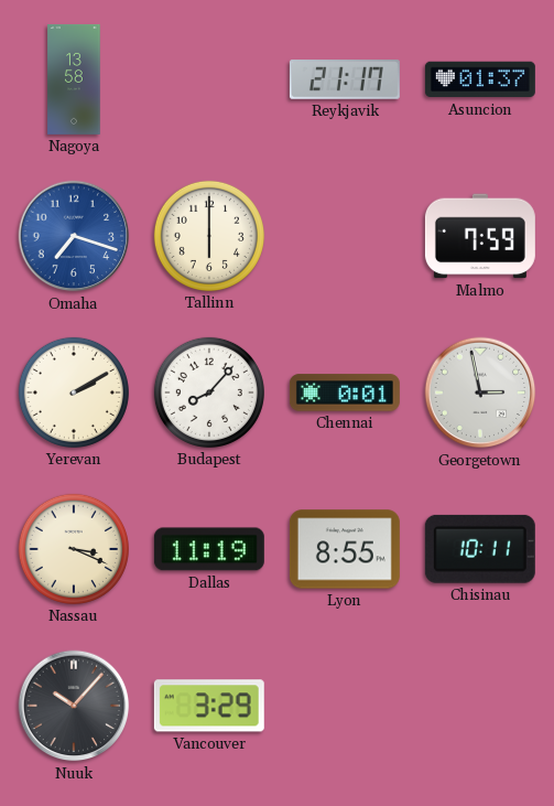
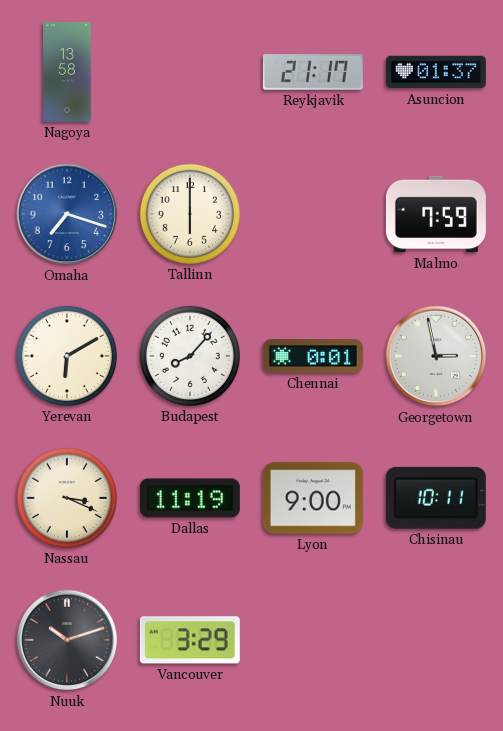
Yerevan: 2:10 -> 6:10
Lyon: 8:55 -> 9:00
Nuuk: 10:07 -> 10:12
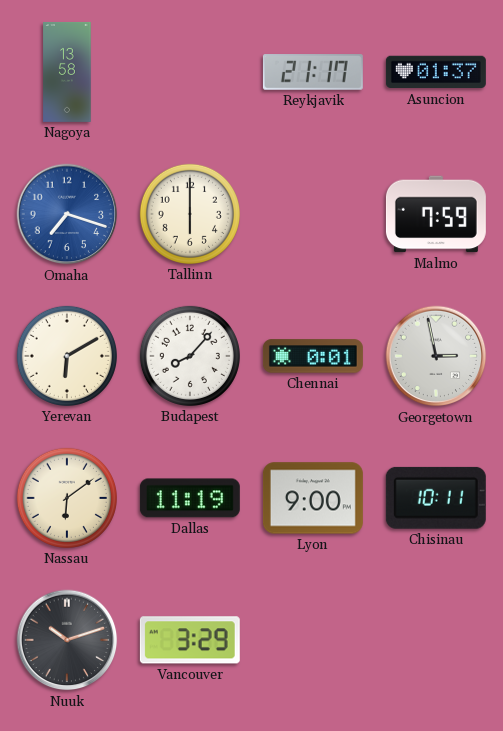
Nassau: 3:19 -> 6:09
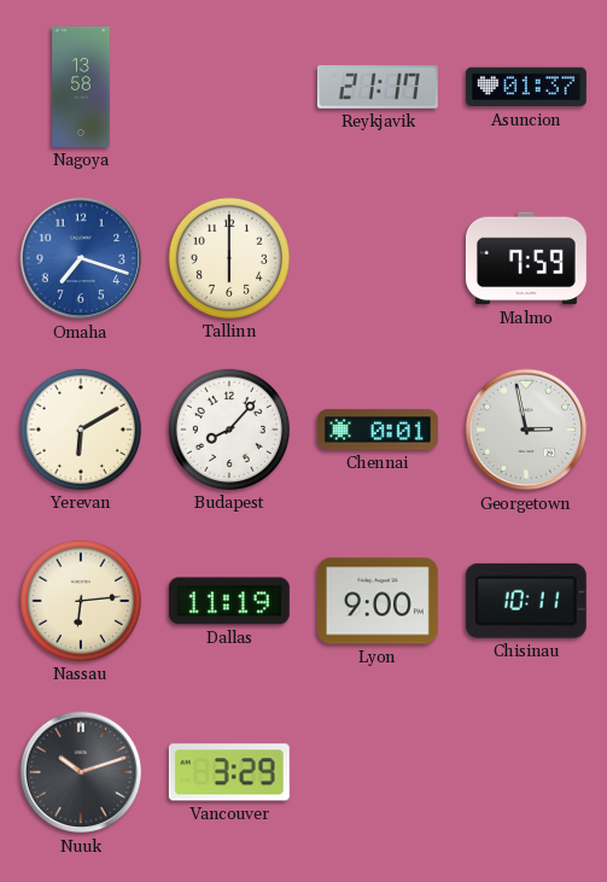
Nassau: 6:09 -> 6:14
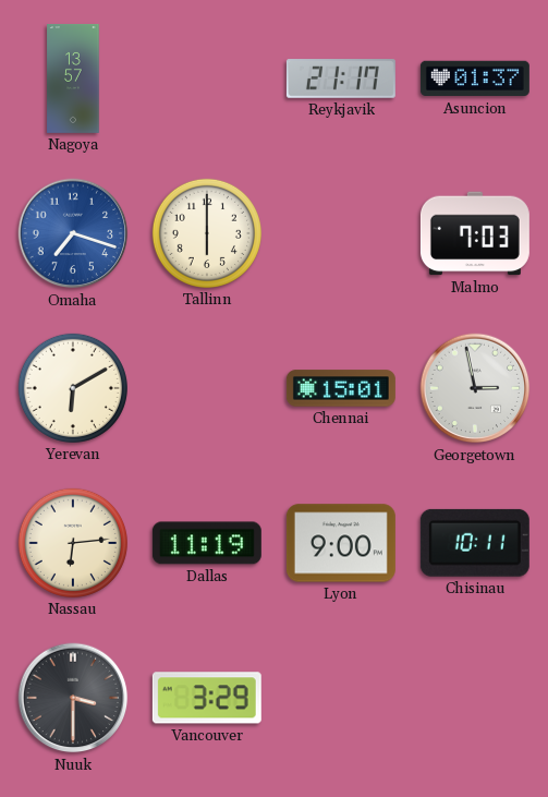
Nagoya: 13:58 -> 13:57
Malmo: 7:59 -> 7:03
Budapest: 8:07 -> none
Chennai: 0:01 -> 15:01
Nuuk: 10:12 -> 3:30
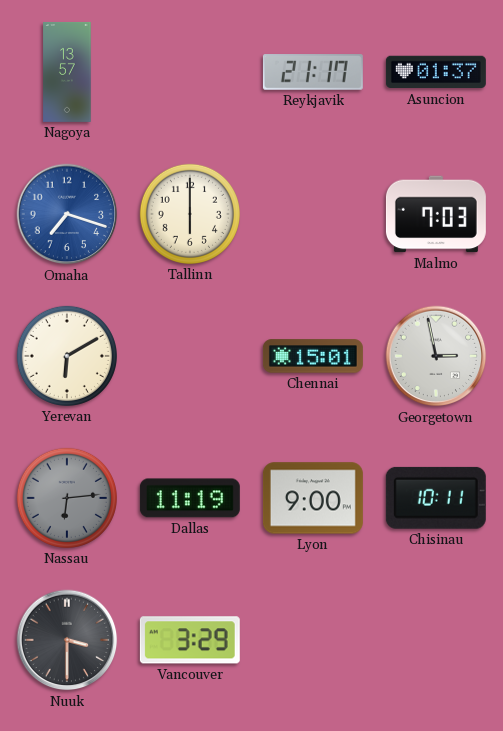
Nassau dial: cream -> grey
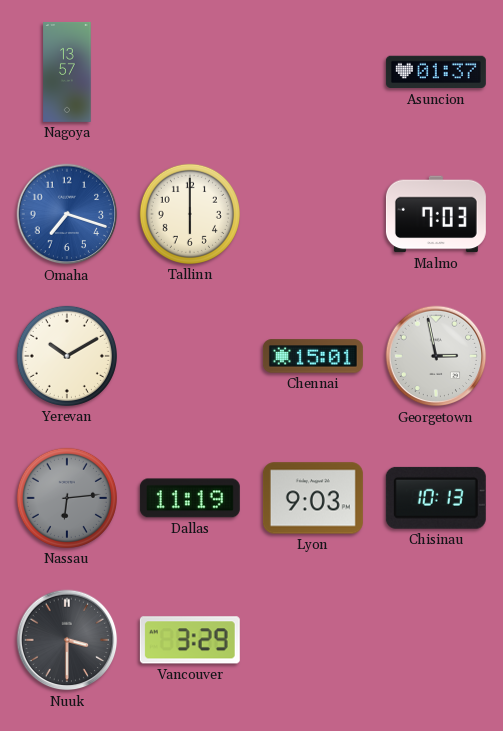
Reykjavik: 21:17 -> none
Yerevan: 6:10 -> 10:10
Lyon: 9:00 -> 9:03
Chisinau: 10:11 -> 10:13
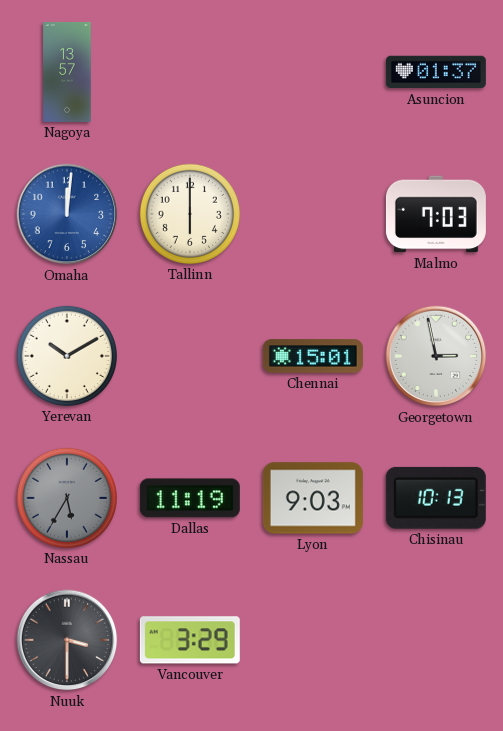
Omaha: 7:18 -> 12:01
Nassau: 6:14 -> 5:35
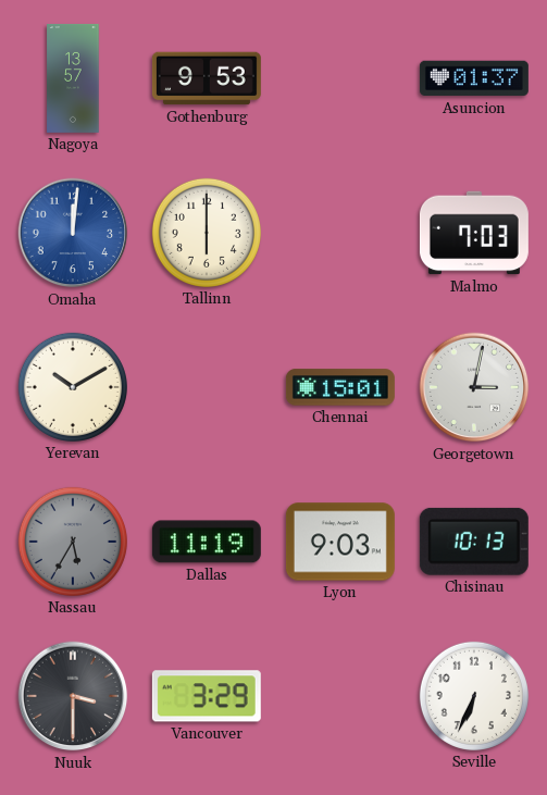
Gothenburg: none -> 9:53
Georgetown: 2:58 -> 3:02
Seville: none -> 6:34
